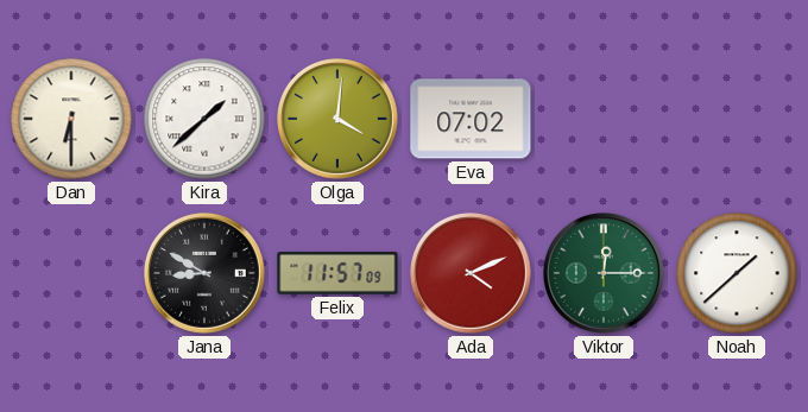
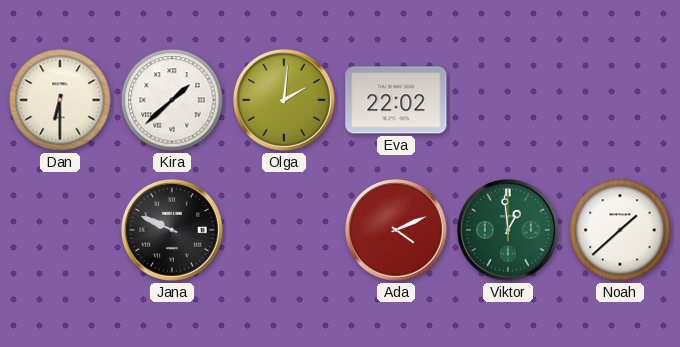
Olga: 4:01 -> 2:01
Eva: 07:02 -> 22:02
Jana: 8:50 -> 9:49
Felix: 11:57 -> none
Viktor: 12:15 -> 12:59
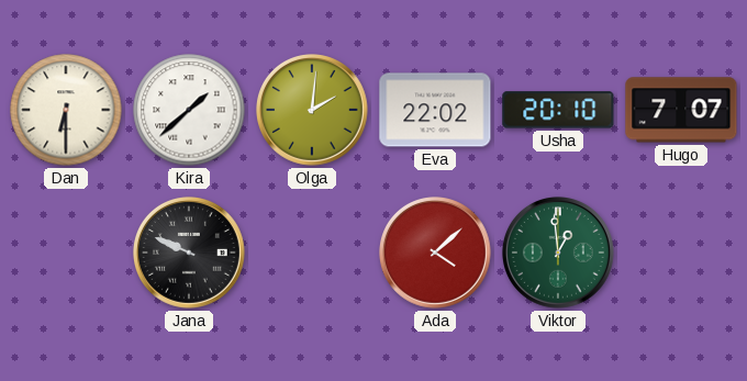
Usha: none -> 20:10
Hugo: none -> 7:07
Ada: 4:11 -> 4:08
Noah: 1:38 -> none
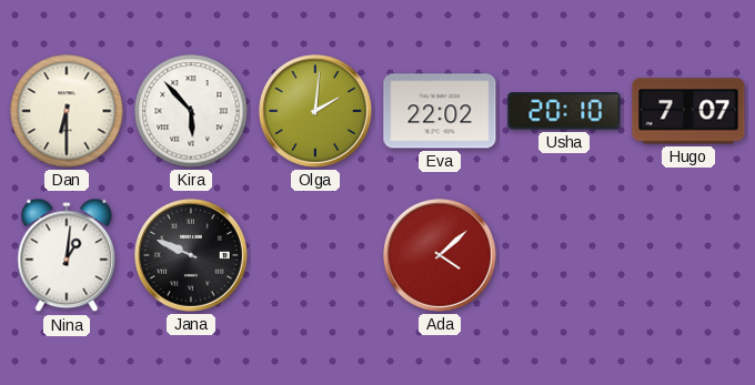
Kira: 1:38 -> 5:53
Nina: none -> 1:01
Viktor: 12:59 -> none
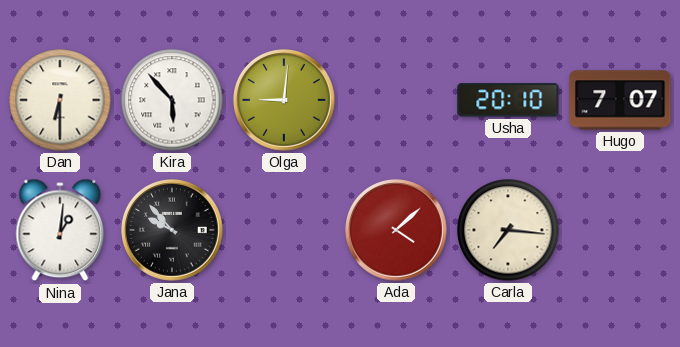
Olga: 2:01 -> 9:01
Eva: 22:02 -> none
Jana: 9:49 -> 9:53
Carla: none -> 7:16
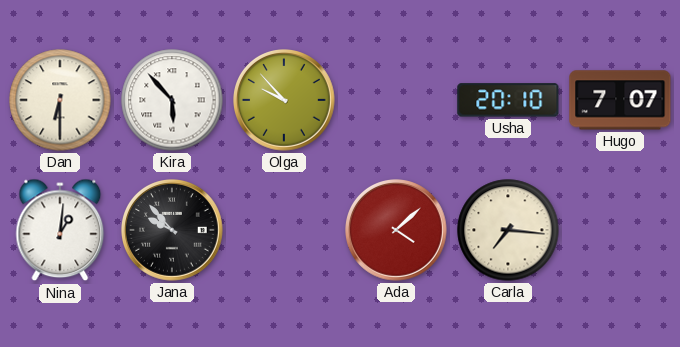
Olga: 9:01 -> 9:53
